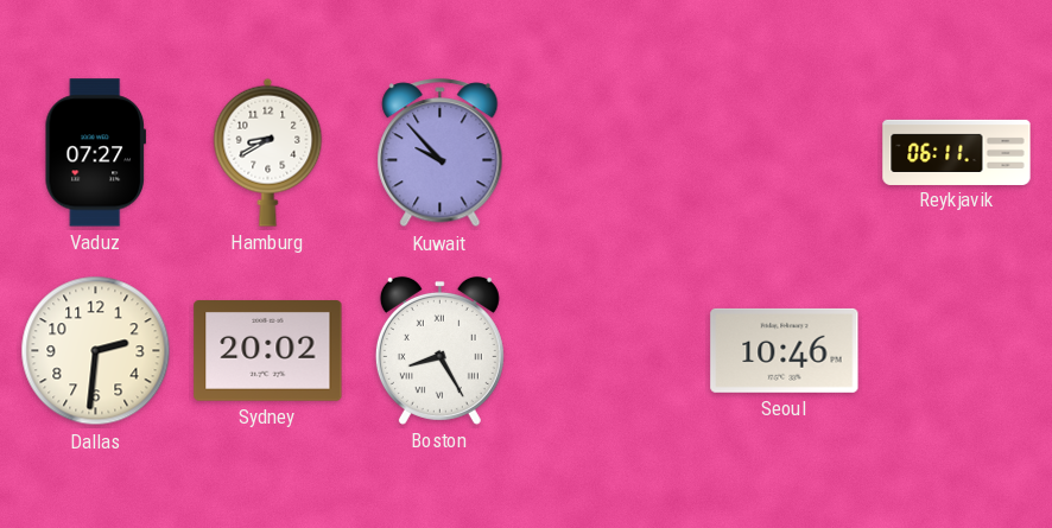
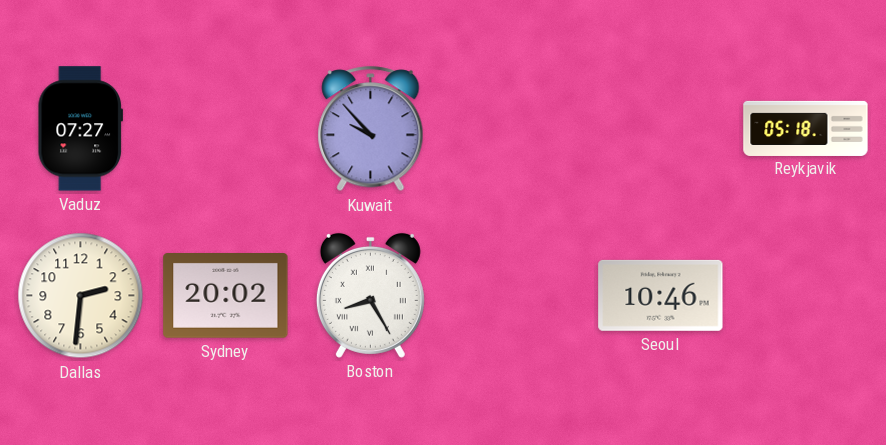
Hamburg: 8:40 -> none
Reykjavik: 06:11 -> 05:18
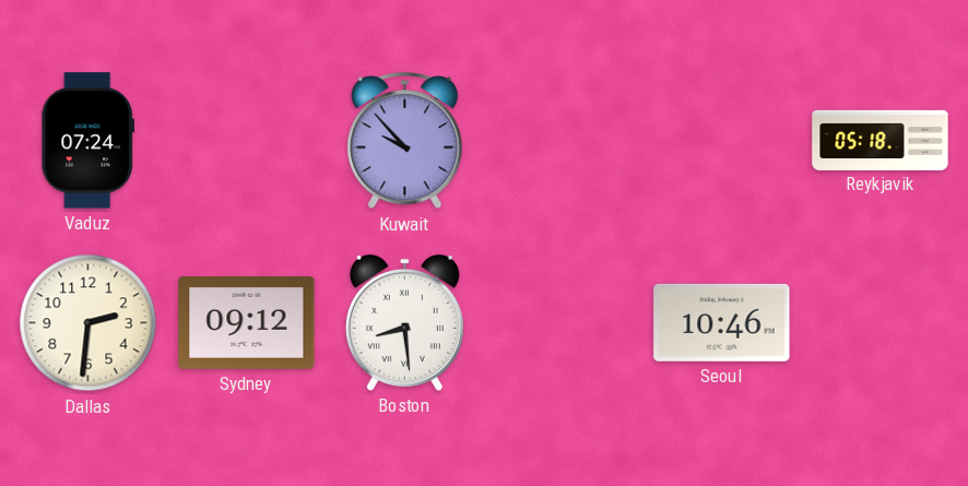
Vaduz: 07:27 -> 07:24
Sydney: 20:02 -> 09:12
Boston: 8:25 -> 8:29
